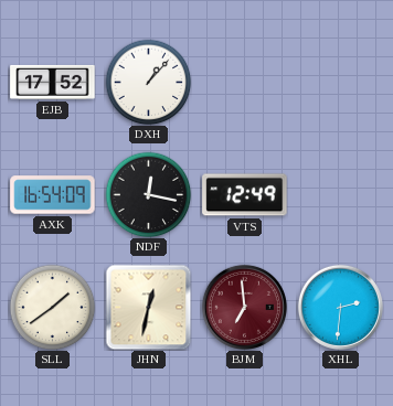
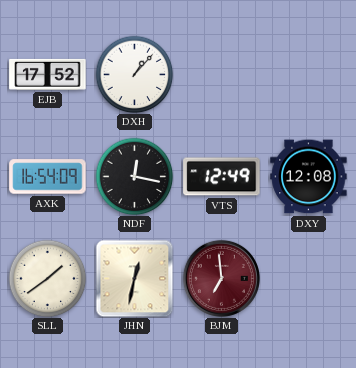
DXY: none -> 12:08
XHL: 2:31 -> none
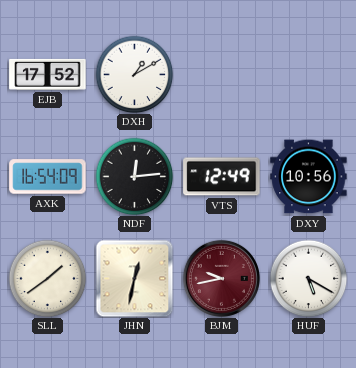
DXH: 1:07 -> 1:10
NDF: 12:17 -> 12:14
DXY: 12:08 -> 10:56
BJM: 6:59 -> 9:43
HUF: none -> 5:20
